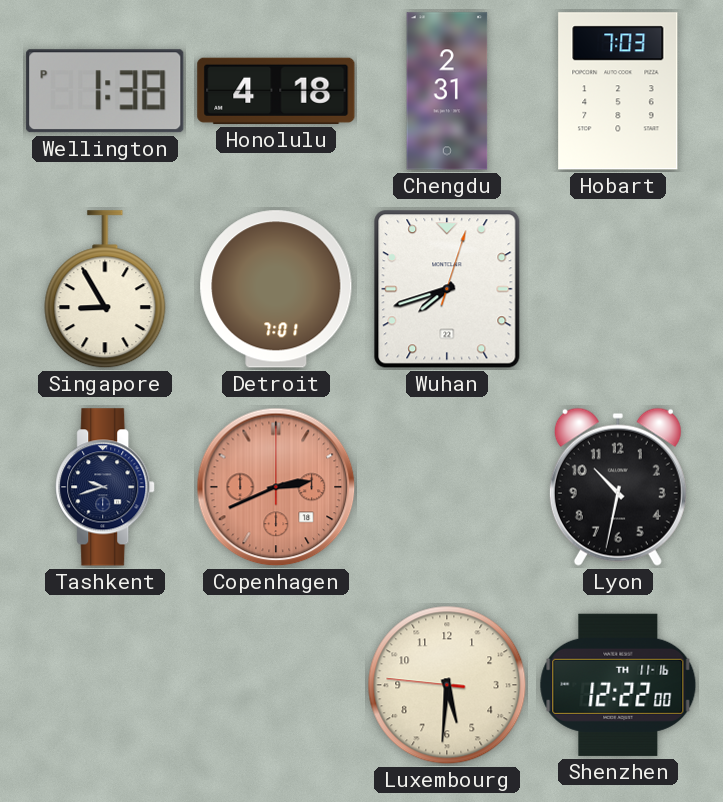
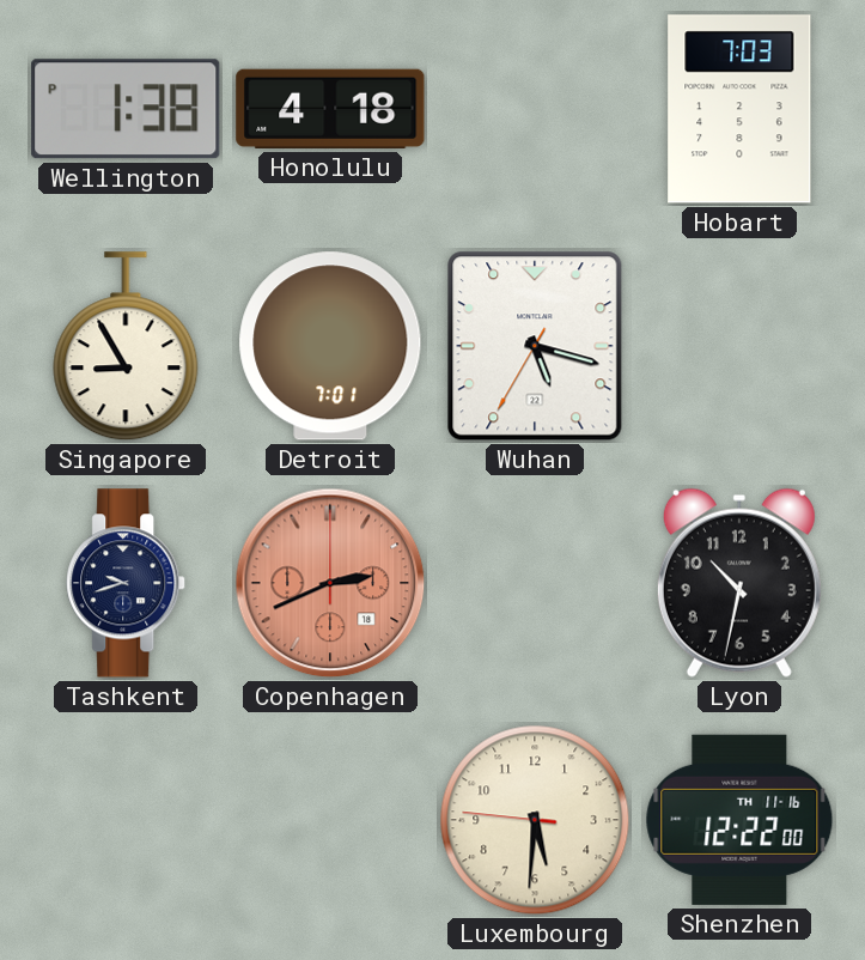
Chengdu: 2:31 -> none
Wuhan: 7:42 -> 5:17
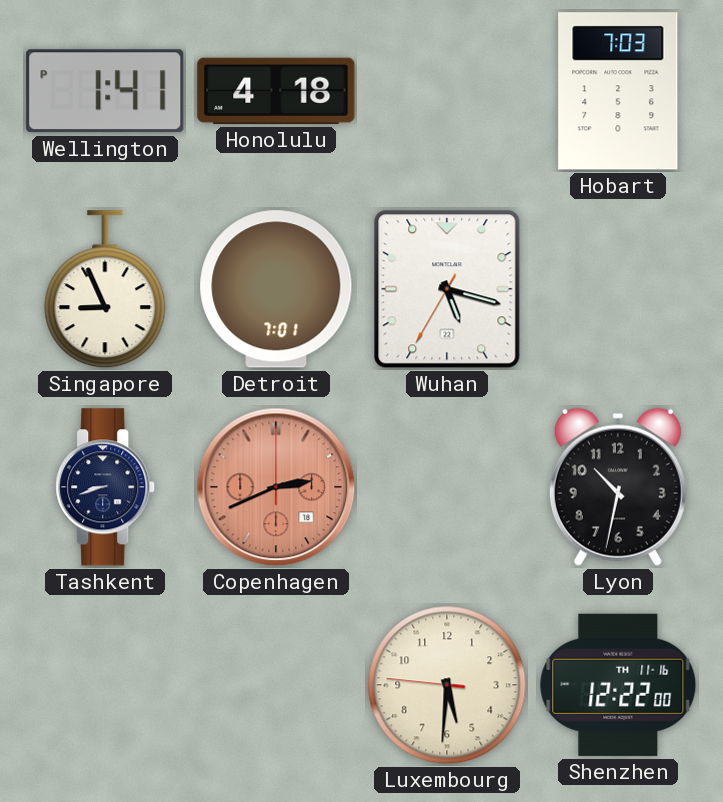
Wellington: 1:38 -> 1:41
Singapore: 8:55 -> 8:56
Tashkent: 9:42 -> 8:42
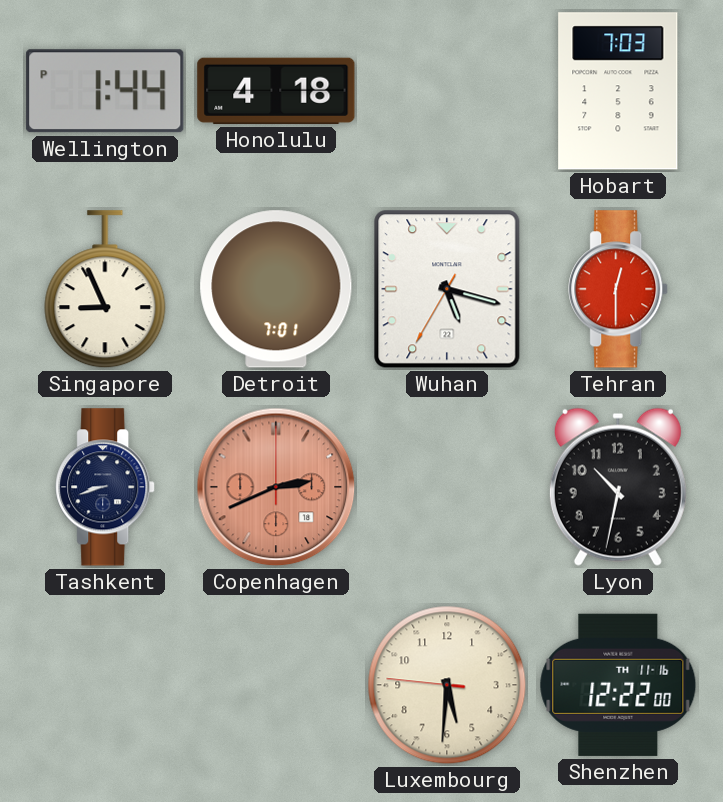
Wellington: 1:41 -> 1:44
Tehran: none -> 12:30
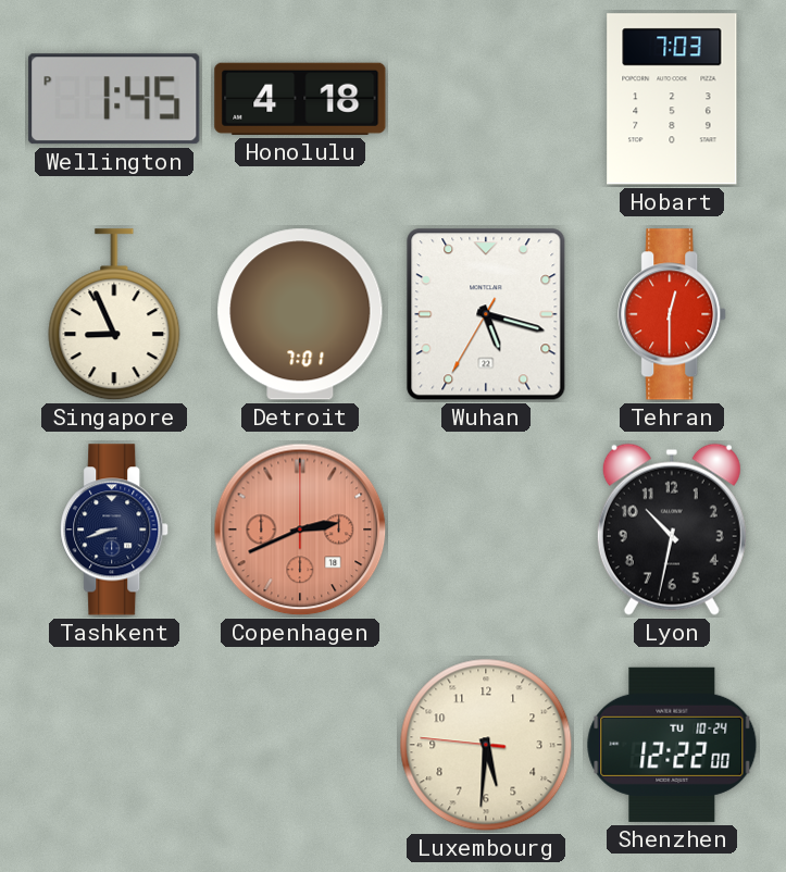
Wellington: 1:44 -> 1:45
Shenzhen date: TH 11-16 -> TU 10-24
